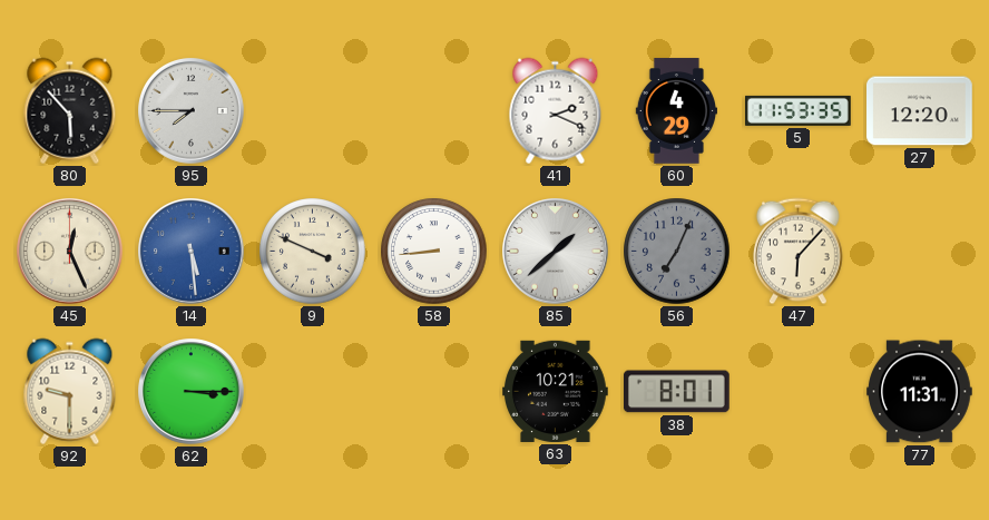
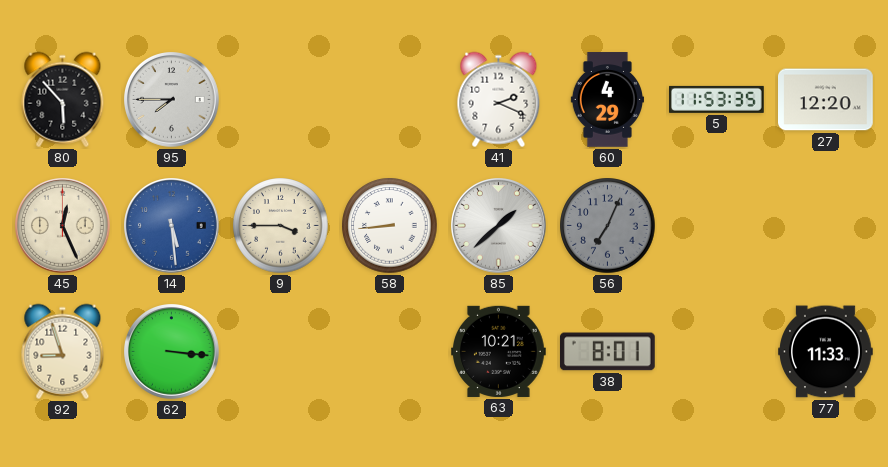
9: 3:49 -> 3:45
47: 6:07 -> none
92: 9:30 -> 8:57
62: 3:15 -> 3:16
77: 11:31 -> 11:33
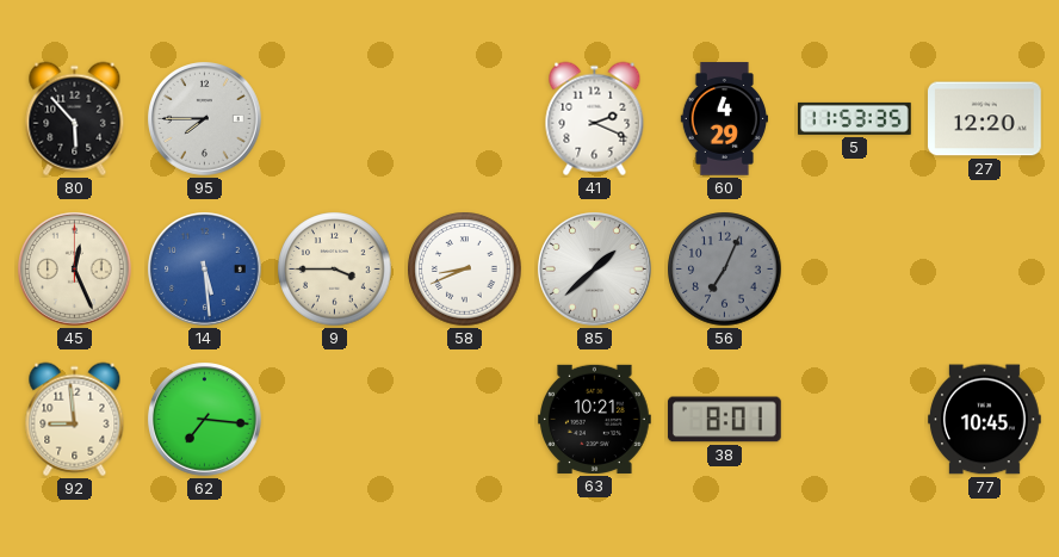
58: 8:44 -> 8:41
92: 8:57 -> 8:59
62: 3:16 -> 7:16
77: 11:33 -> 10:45
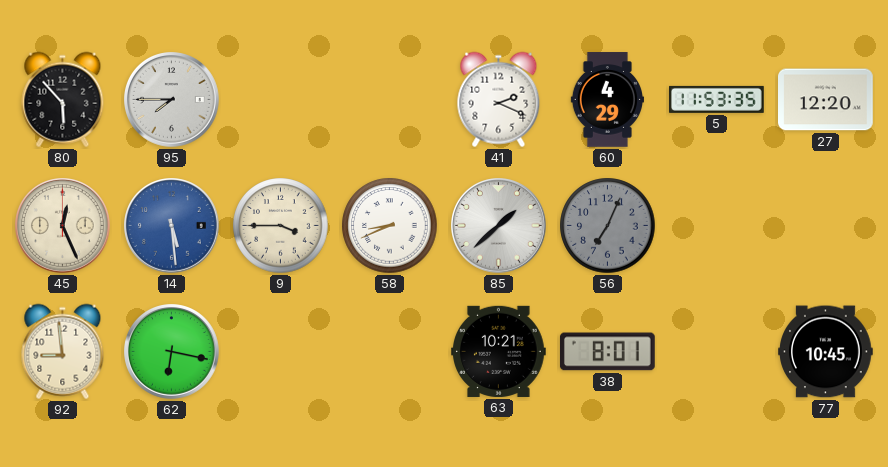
62: 7:16 -> 6:17
